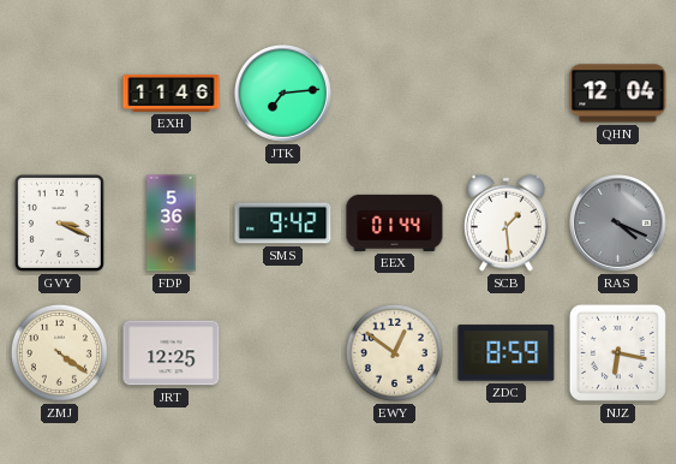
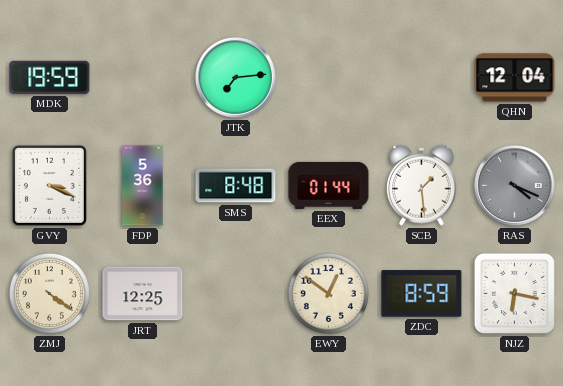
MDK: none -> 19:59
EXH: 11:46 -> none
SMS: 9:42 -> 8:48
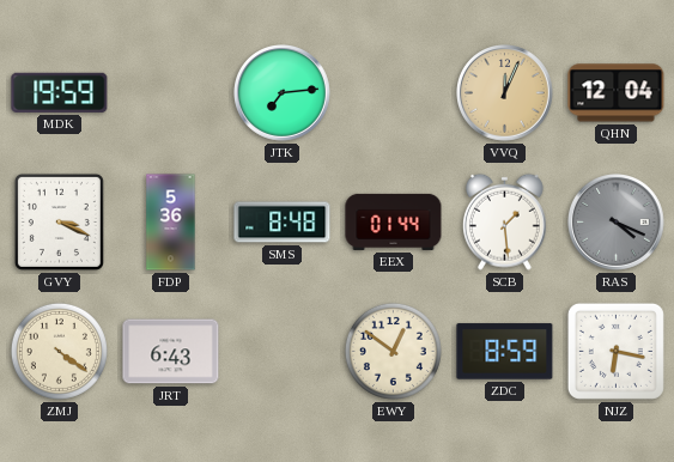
VVQ: none -> 12:04
JRT: 12:25 -> 6:43
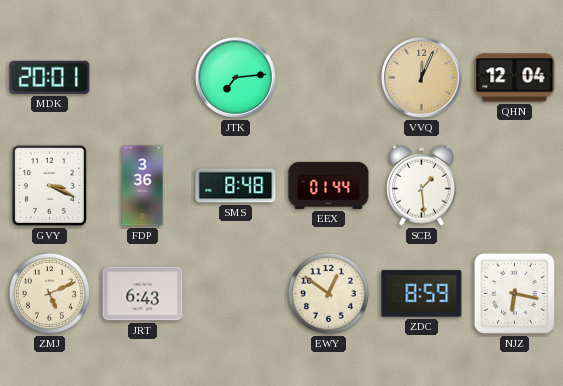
MDK: 19:59 -> 20:01
FDP: 5:36 -> 3:36
RAS: 4:19 -> none
ZMJ: 4:21 -> 5:11
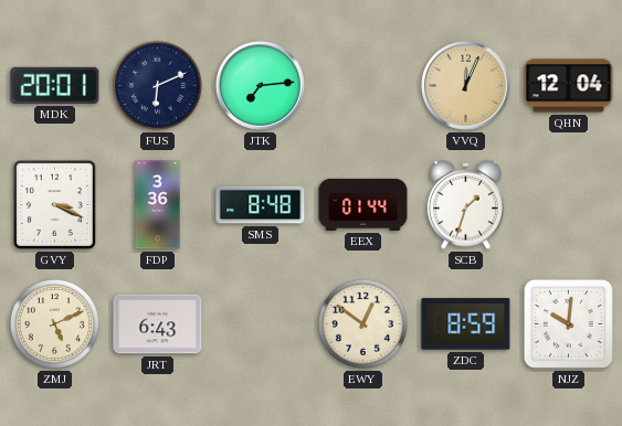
FUS: none -> 6:11
SCB: 1:29 -> 1:33
NJZ: 6:17 -> 10:01
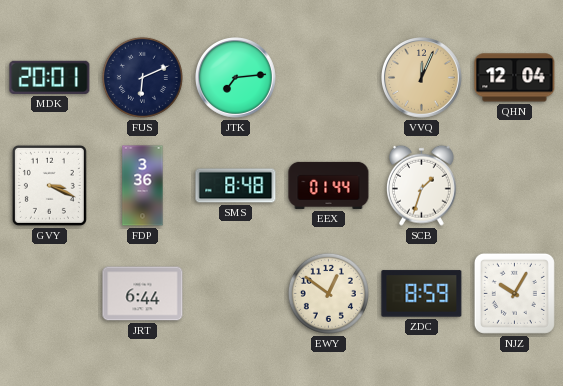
ZMJ: 5:11 -> none
JRT: 6:43 -> 6:44
NJZ: 10:01 -> 10:05
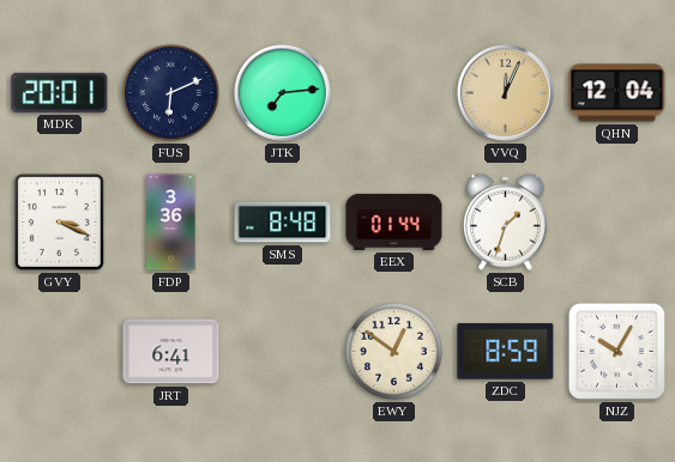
JRT: 6:44 -> 6:41
